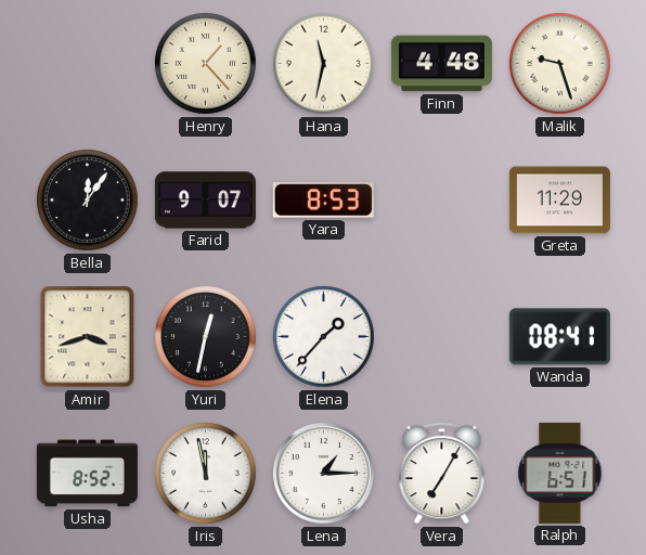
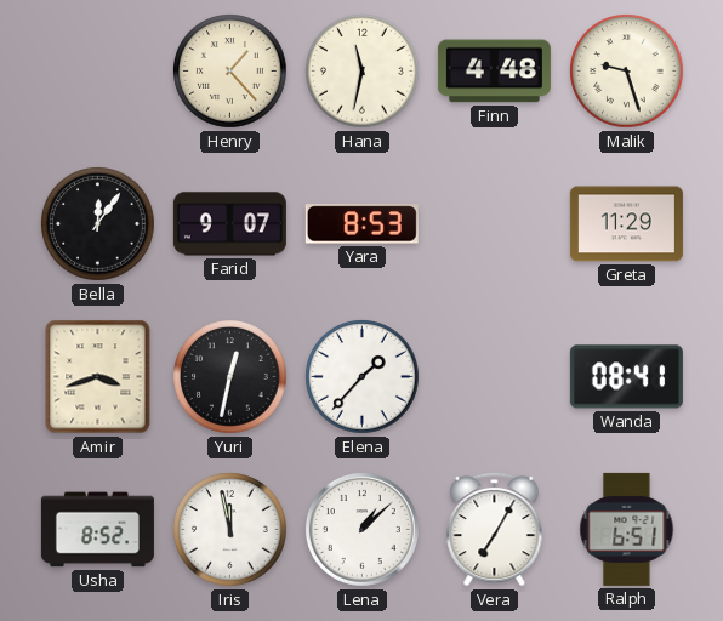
Lena: 1:15 -> 1:08
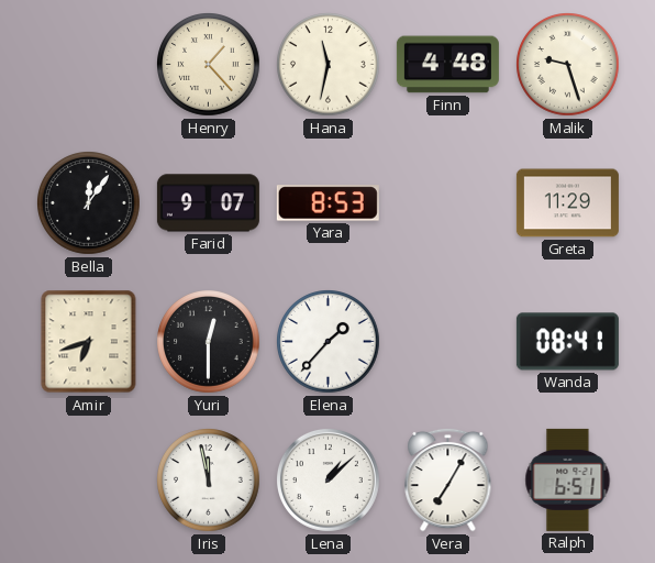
Amir: 3:42 -> 6:42
Yuri: 12:32 -> 12:30
Usha: 8:52 -> none
